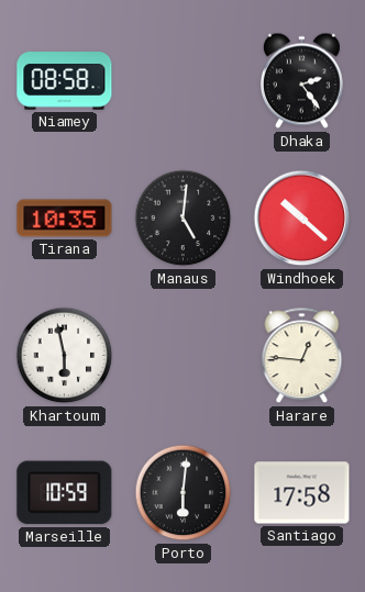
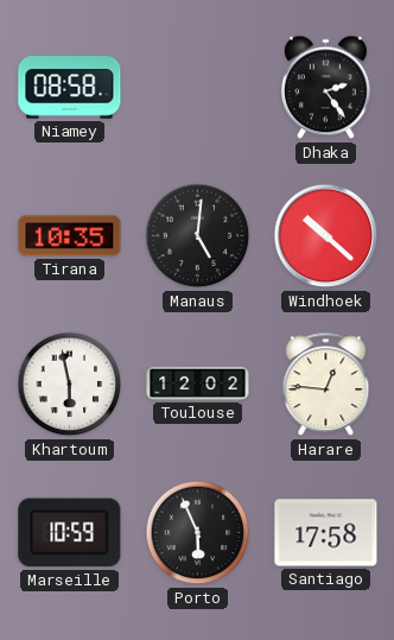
Toulouse: none -> 12:02
Porto: 6:01 -> 5:56
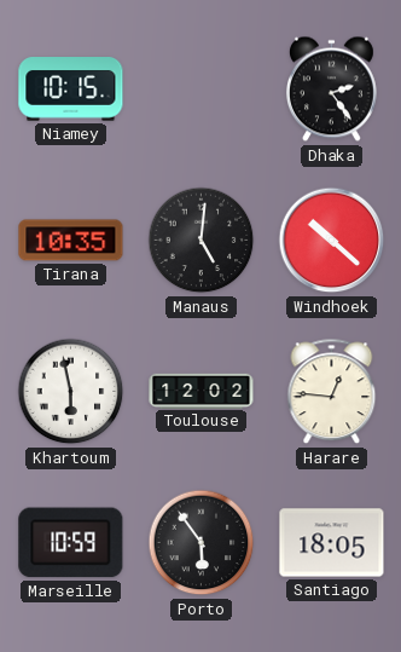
Niamey: 08:58 -> 10:15
Porto: 5:56 -> 5:54
Santiago: 17:58 -> 18:05
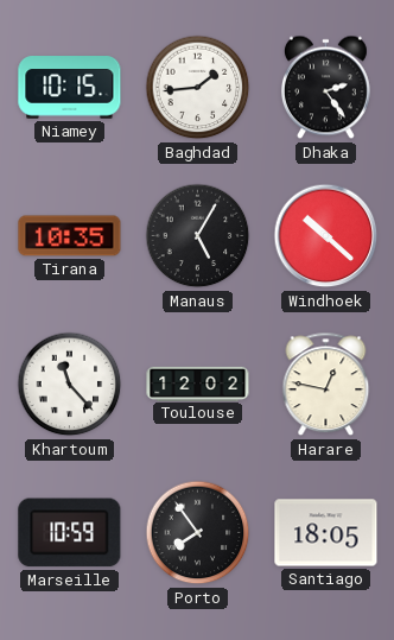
Baghdad: none -> 1:44
Manaus: 5:01 -> 5:05
Khartoum: 5:58 -> 11:23
Harare: 12:46 -> 12:47
Porto: 5:54 -> 7:54
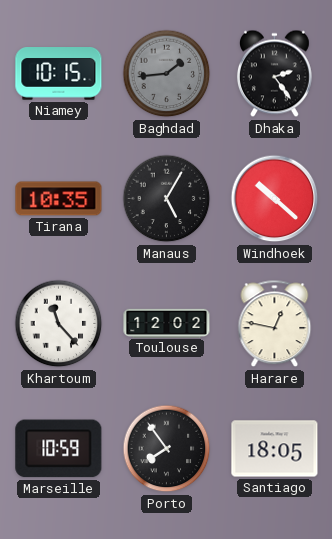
Baghdad dial: white -> grey
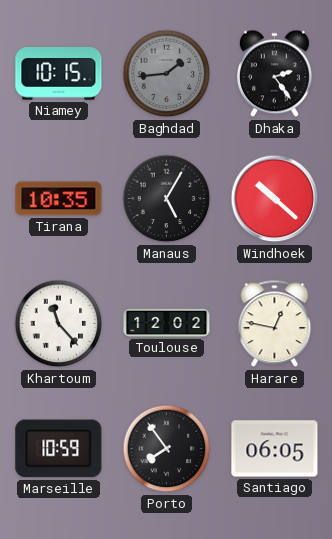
Santiago: 18:05 -> 06:05
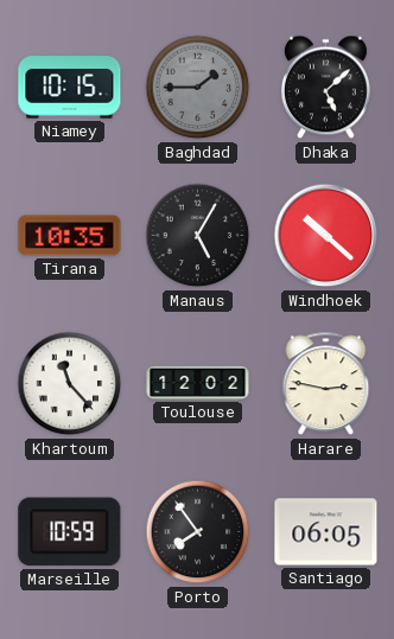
Baghdad: 1:44 -> 1:45
Dhaka: 2:24 -> 5:08
Harare: 12:47 -> 2:47
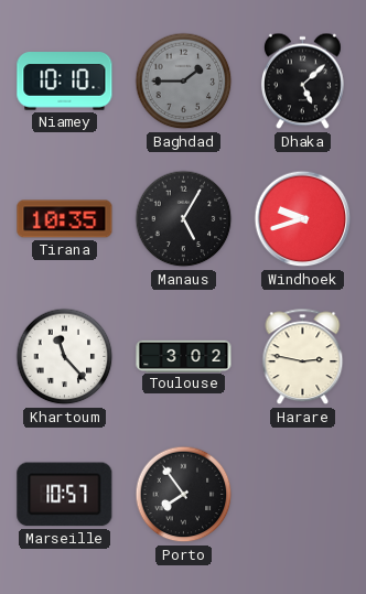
Niamey: 10:15 -> 10:10
Windhoek: 10:22 -> 9:42
Toulouse: 12:02 -> 3:02
Marseille: 10:59 -> 10:57
Santiago: 06:05 -> none
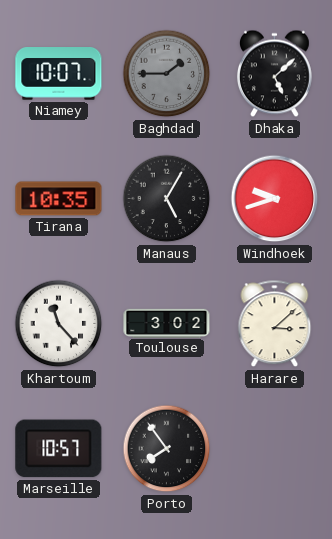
Niamey: 10:10 -> 10:07
Harare: 2:47 -> 3:08
